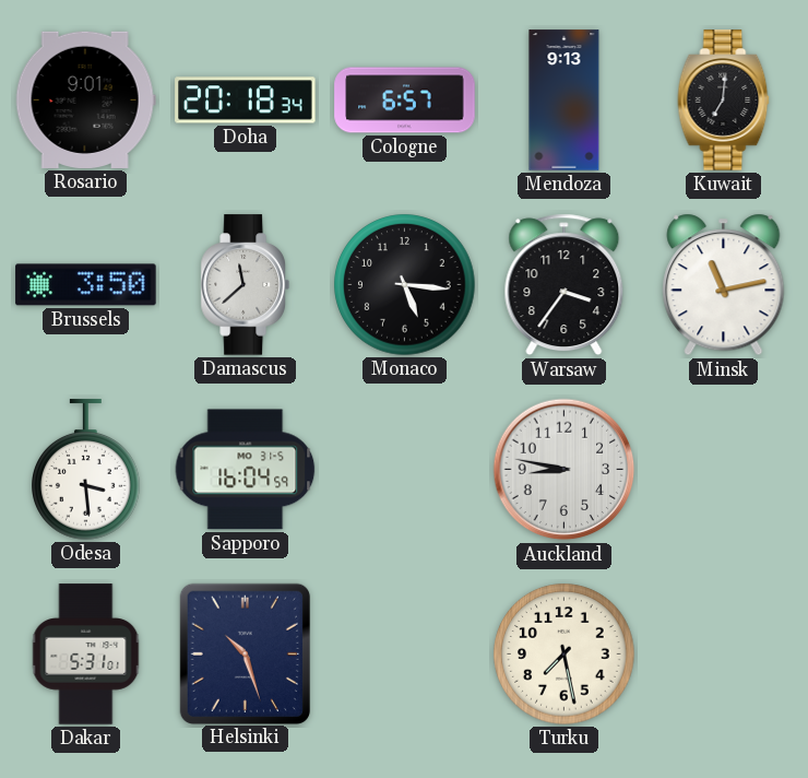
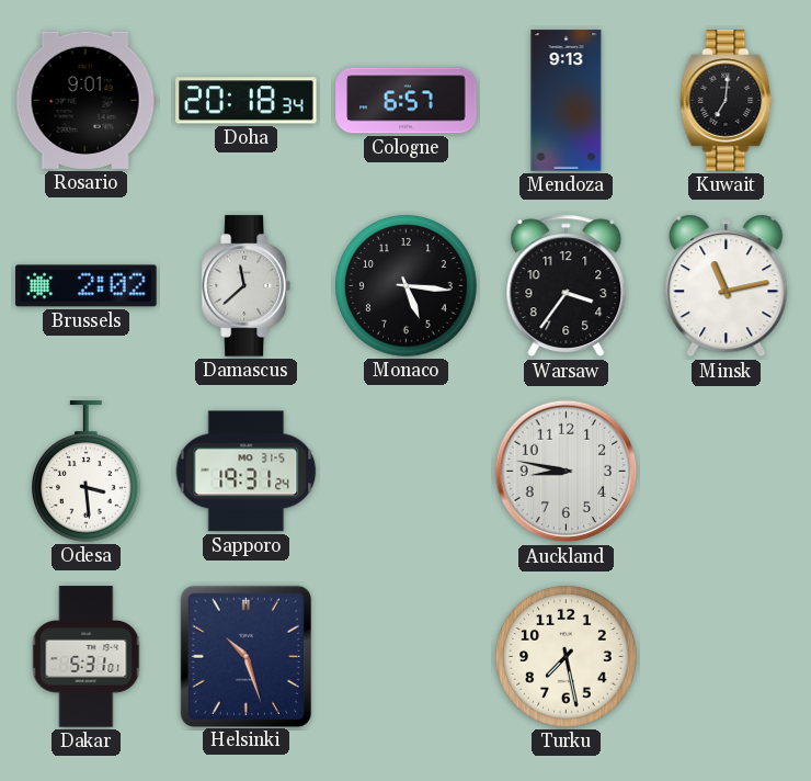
Brussels: 3:50 -> 2:02
Sapporo: 16:04 -> 19:31
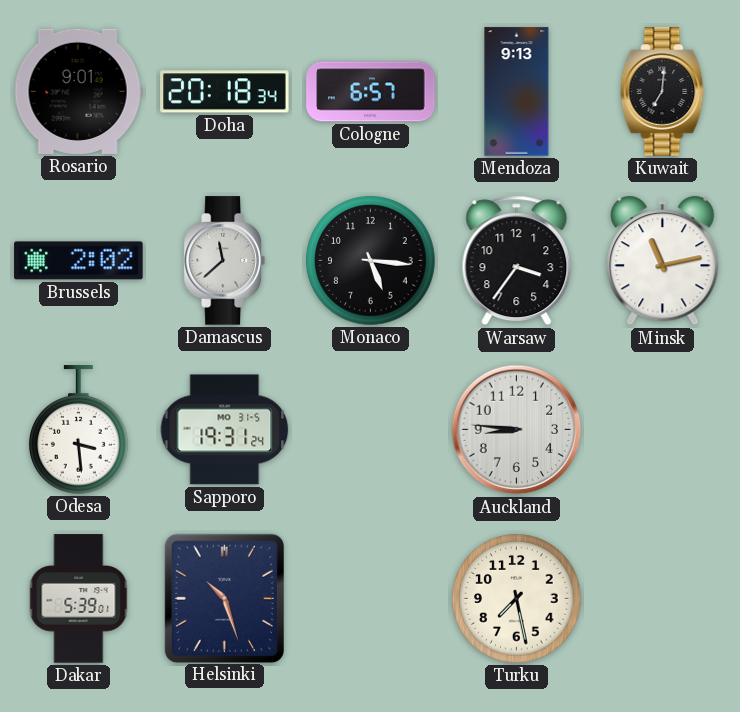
Auckland: 8:47 -> 8:46
Dakar: 5:31 -> 5:39
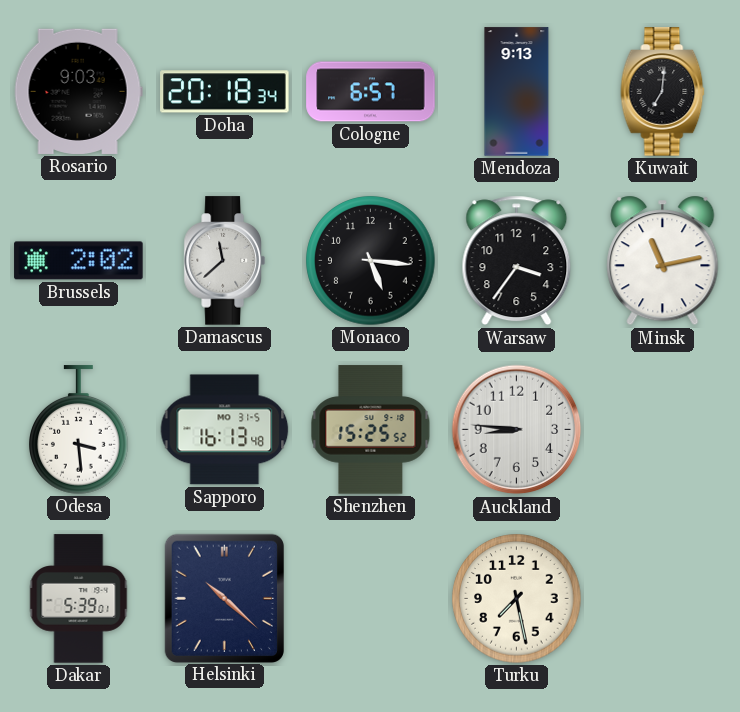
Rosario: 9:01 -> 9:03
Sapporo: 19:31 -> 16:13
Shenzhen: none -> 15:25
Helsinki: 10:27 -> 10:22
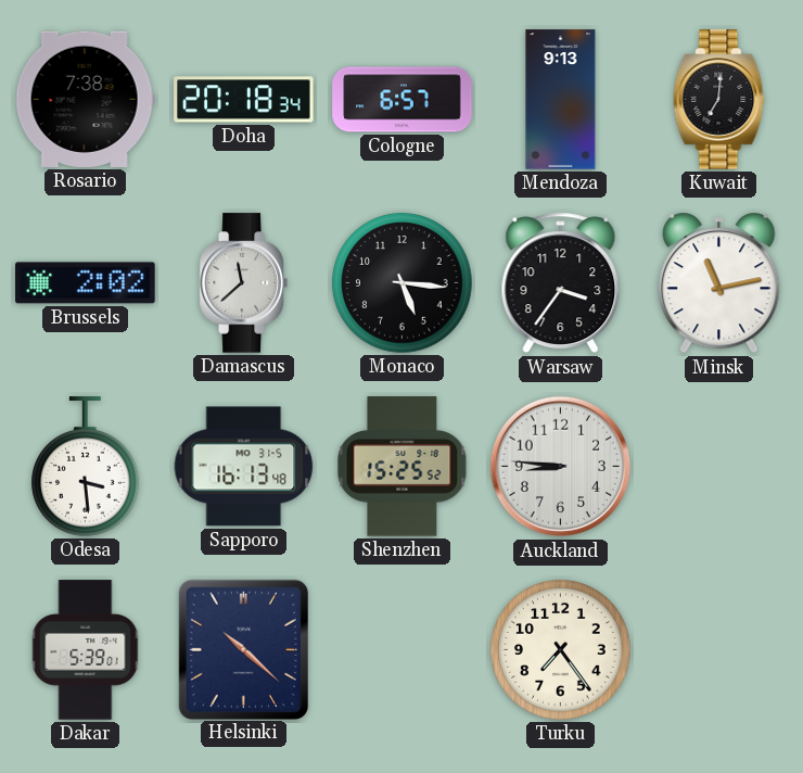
Rosario: 9:03 -> 7:38
Turku: 7:28 -> 7:24
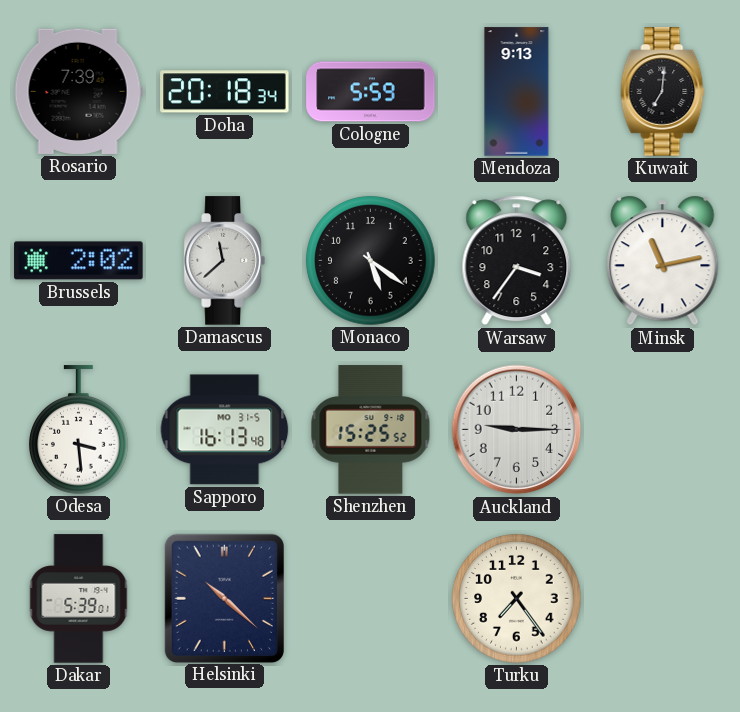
Rosario: 7:38 -> 7:39
Cologne: 6:57 -> 5:59
Monaco: 5:16 -> 5:21
Auckland: 8:46 -> 9:15
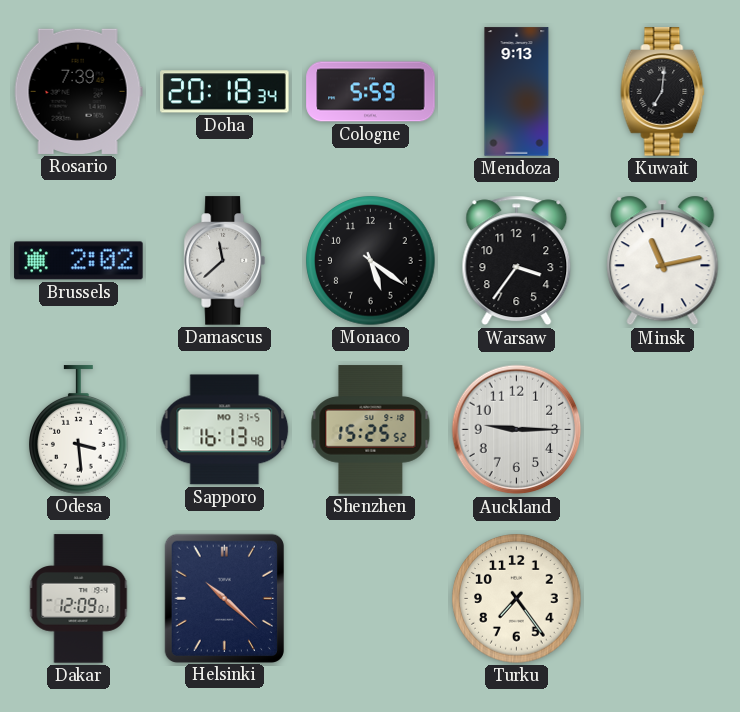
Dakar: 5:39 -> 12:09
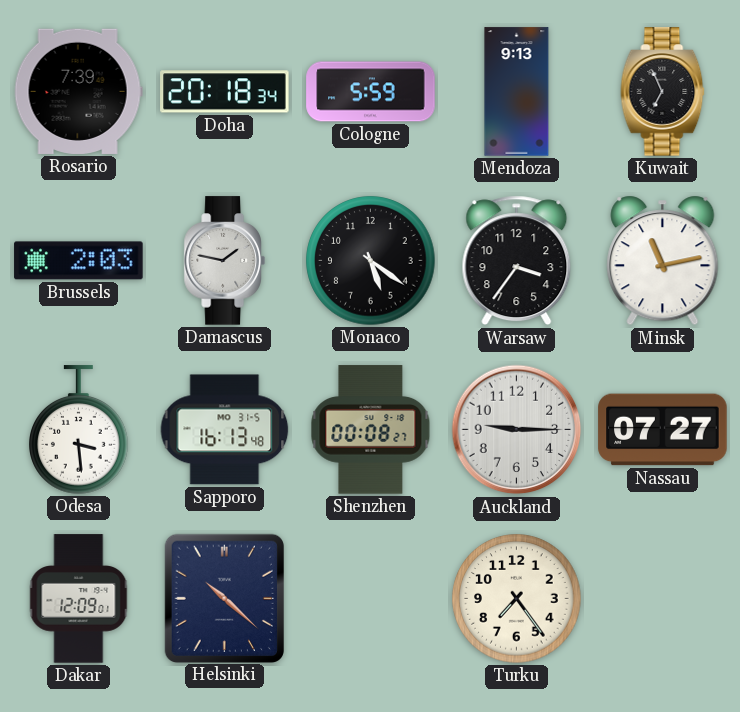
Kuwait: 7:01 -> 6:56
Brussels: 2:02 -> 2:03
Damascus: 11:38 -> 1:47
Shenzhen: 15:25 -> 00:08
Nassau: none -> 07:27
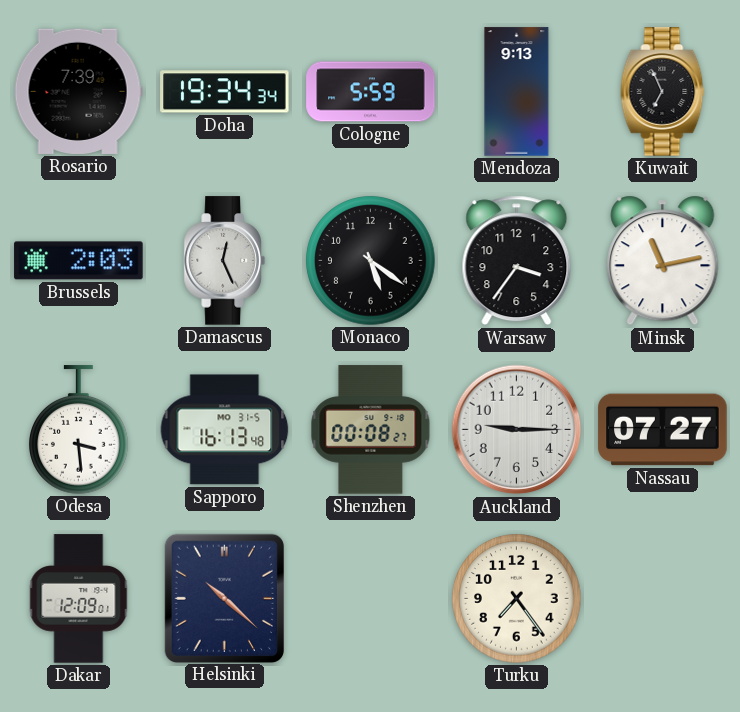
Doha: 20:18 -> 19:34
Damascus: 1:47 -> 12:26
